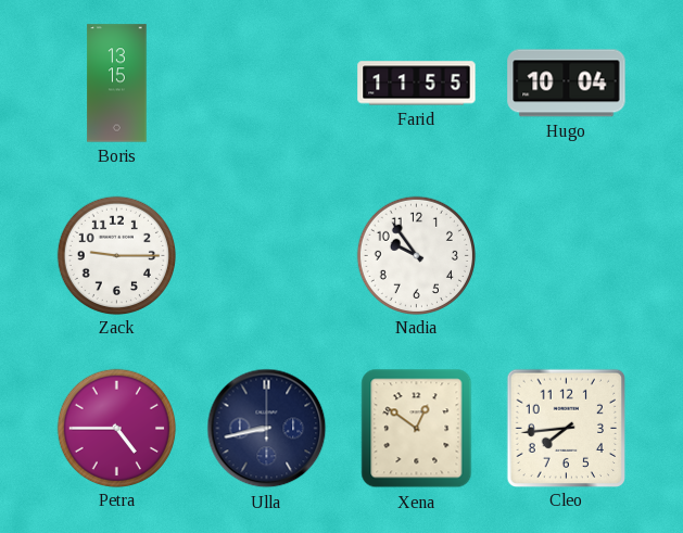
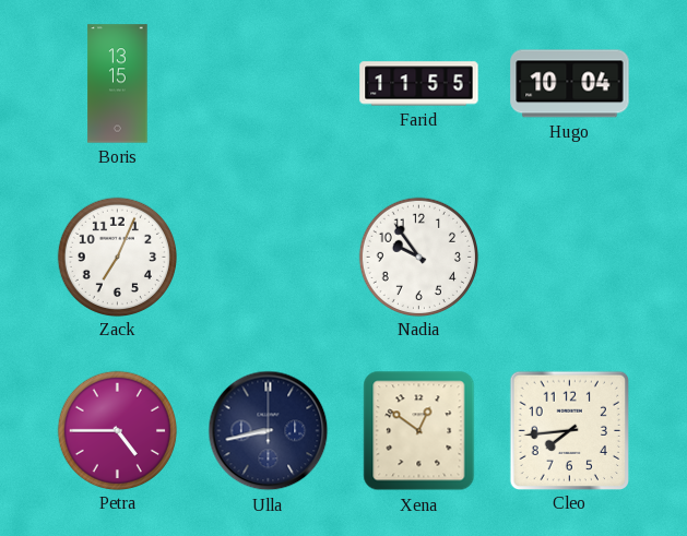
Zack: 9:15 -> 7:04
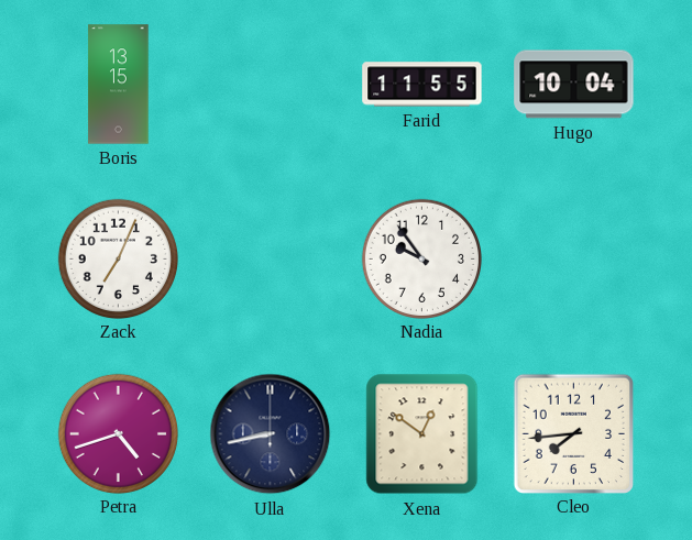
Petra: 4:45 -> 4:42
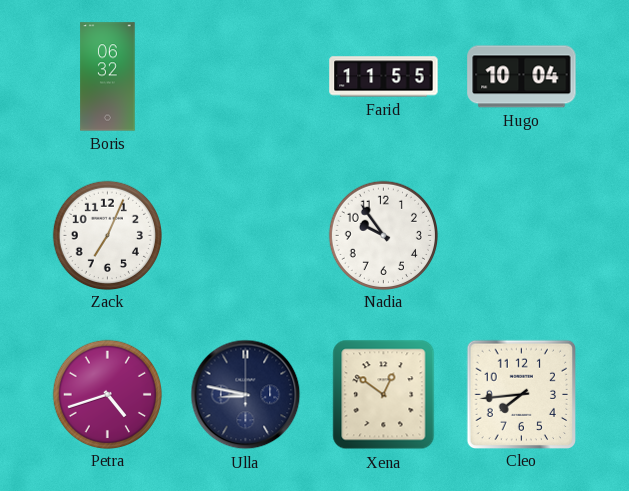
Boris: 13:15 -> 06:32
Ulla: 8:43 -> 8:47
